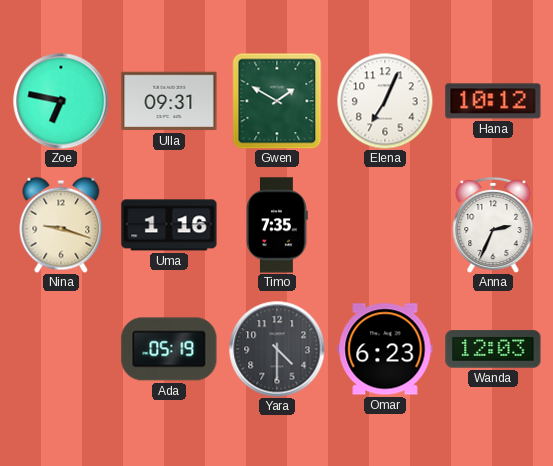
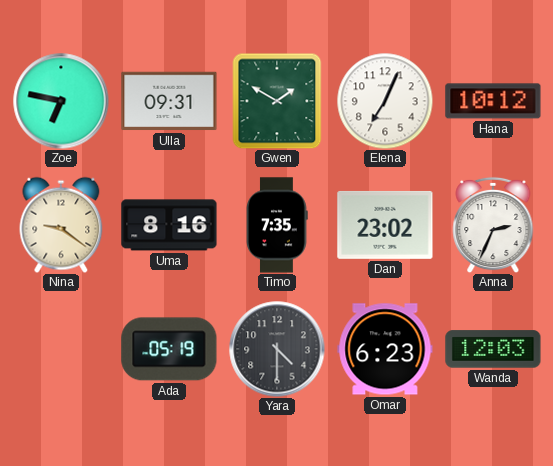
Nina: 9:18 -> 9:21
Uma: 1:16 -> 8:16
Dan: none -> 23:02
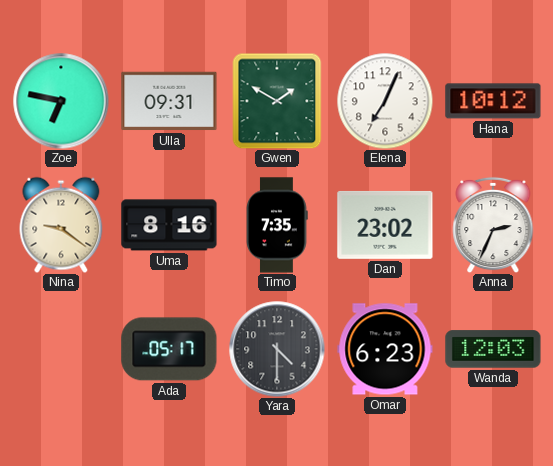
Ada: 05:19 -> 05:17
